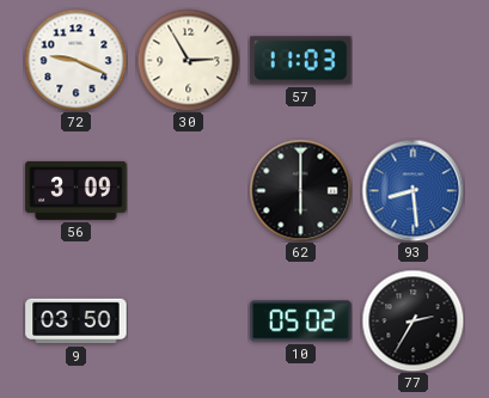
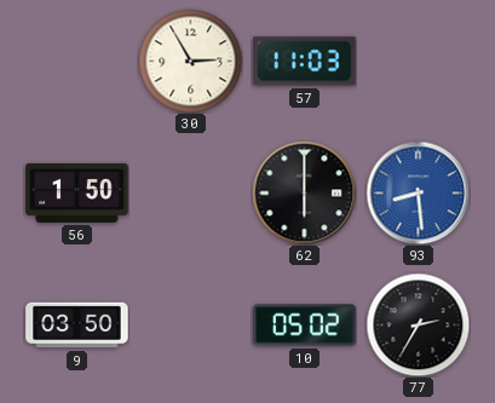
72: 9:19 -> none
56: 3:09 -> 1:50
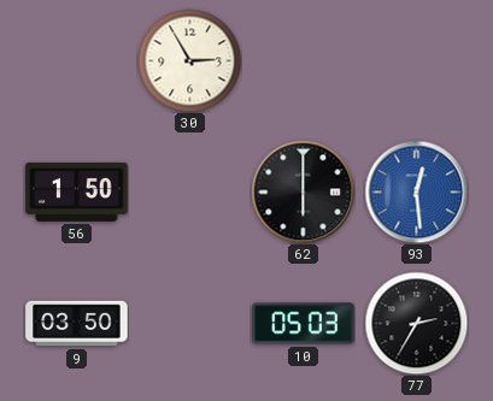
57: 11:03 -> none
93: 8:29 -> 12:29
10: 05:02 -> 05:03
